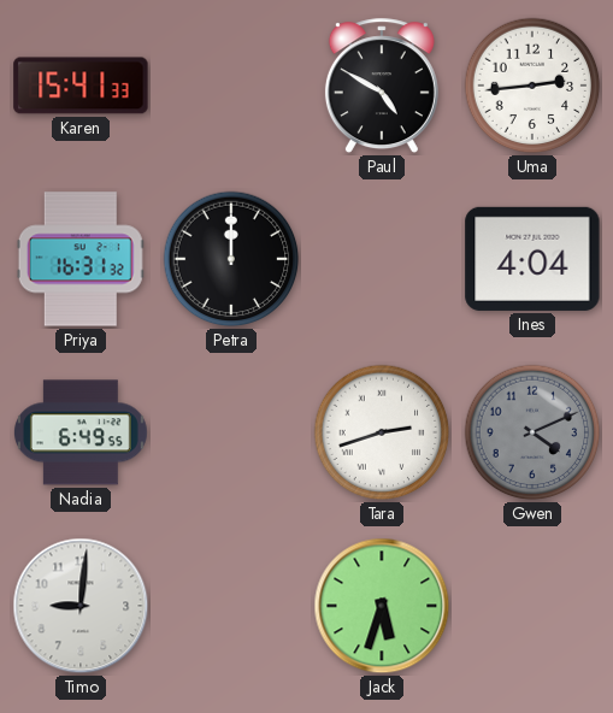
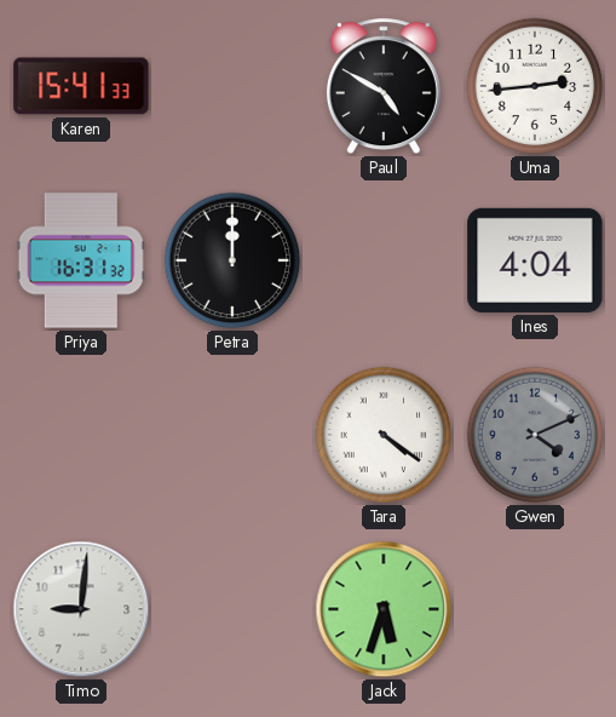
Nadia: 6:49 -> none
Tara: 2:42 -> 4:21
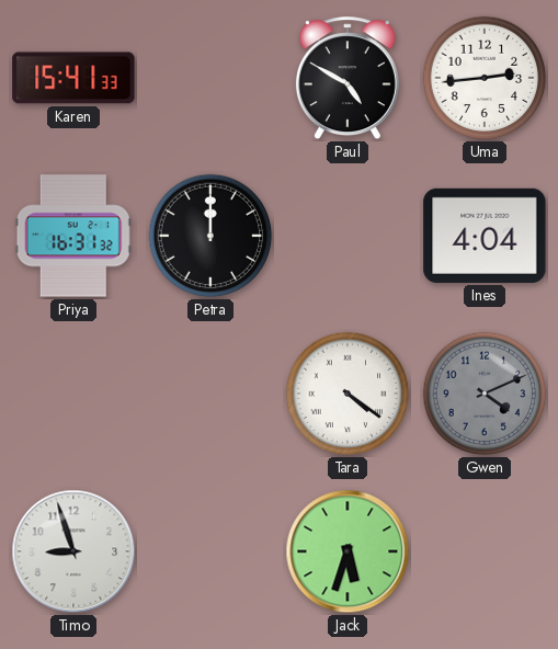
Timo: 9:01 -> 8:57
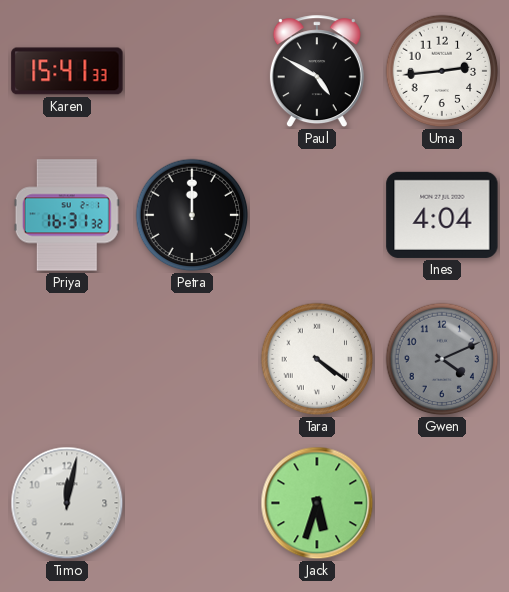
Timo: 8:57 -> 12:02
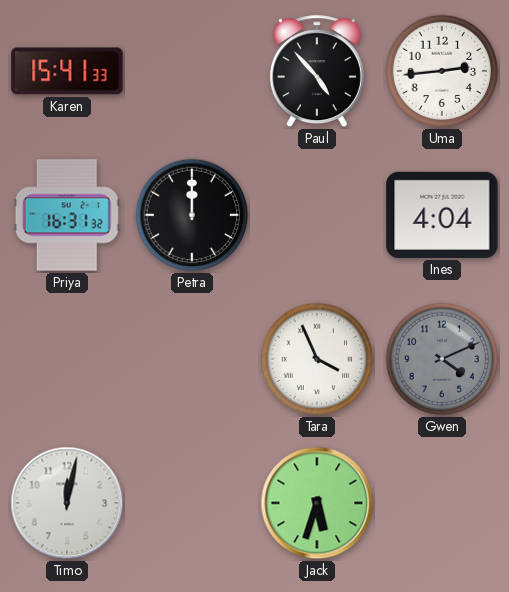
Paul: 4:50 -> 4:53
Tara: 4:21 -> 3:56
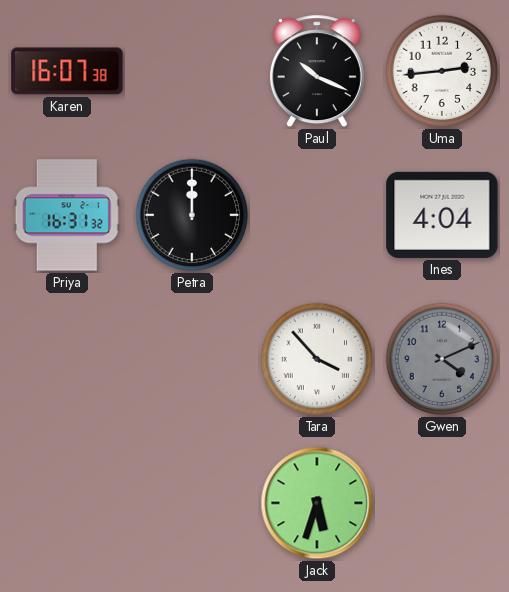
Karen: 15:41 -> 16:07
Paul: 4:53 -> 10:19
Tara: 3:56 -> 3:53
Timo: 12:02 -> none
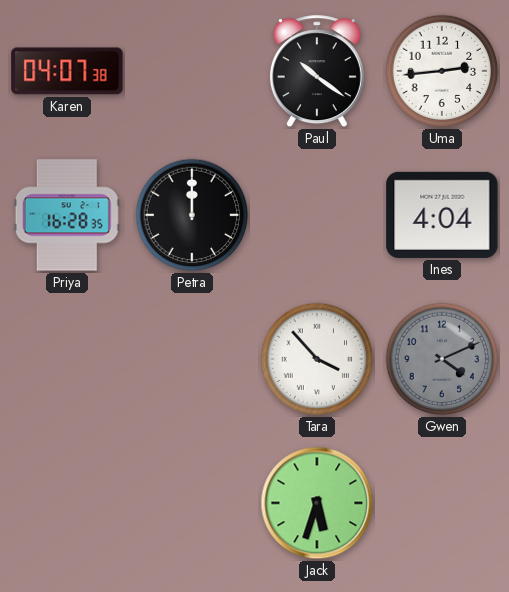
Karen: 16:07 -> 04:07
Paul: 10:19 -> 10:21
Priya: 16:31 -> 16:28
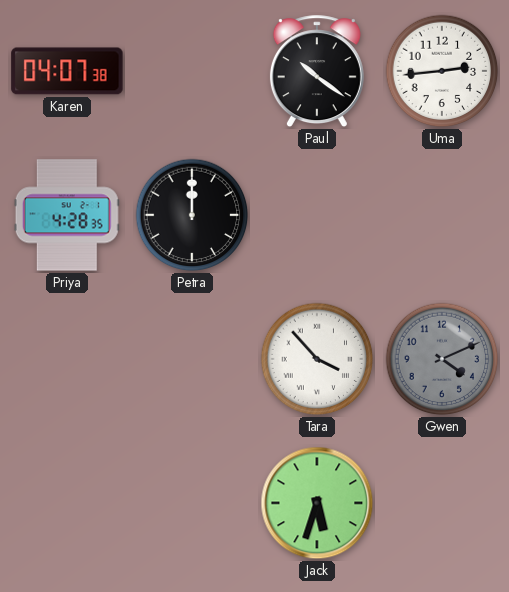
Priya: 16:28 -> 4:28
Ines: 4:04 -> none
